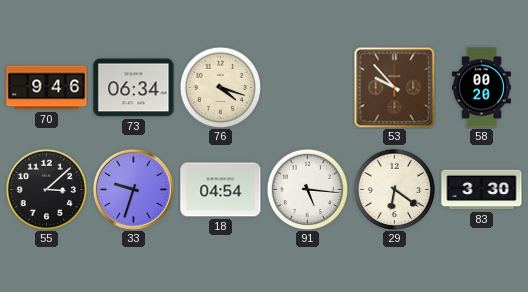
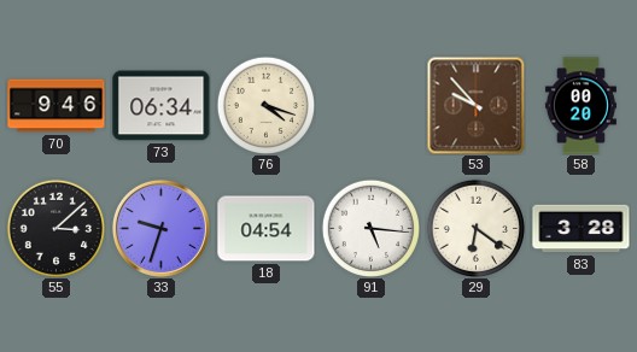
83: 3:30 -> 3:28
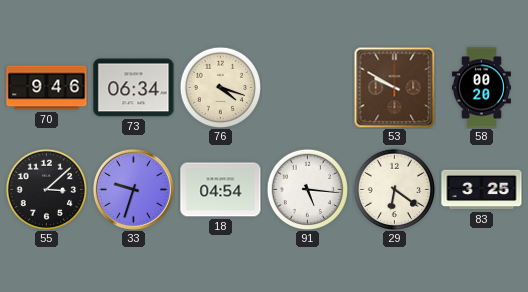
53: 9:53 -> 9:50
83: 3:28 -> 3:25
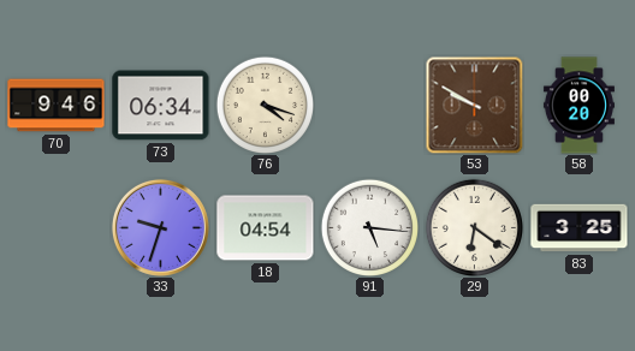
55: 3:08 -> none
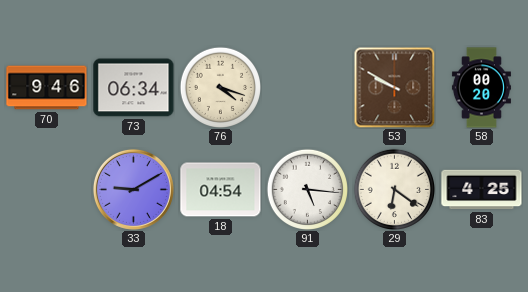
33: 9:33 -> 9:10
83: 3:25 -> 4:25
